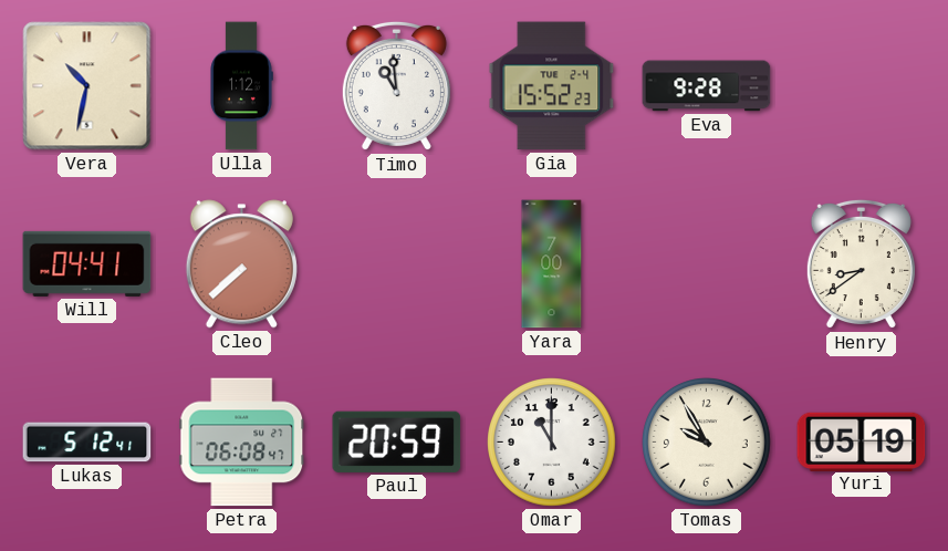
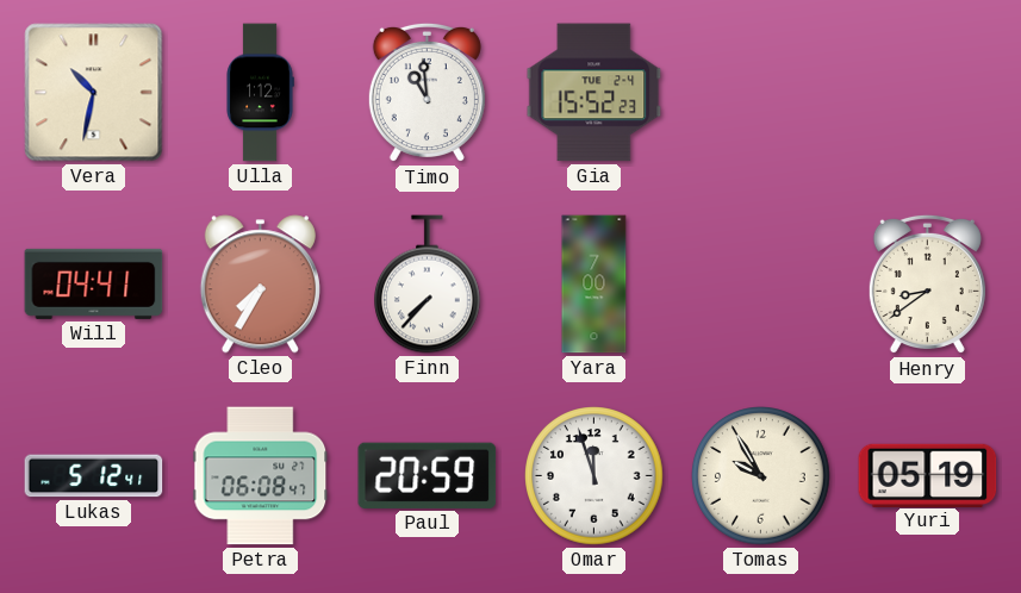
Eva: 9:28 -> none
Cleo: 7:38 -> 7:35
Finn: none -> 7:37
Omar: 11:00 -> 11:57
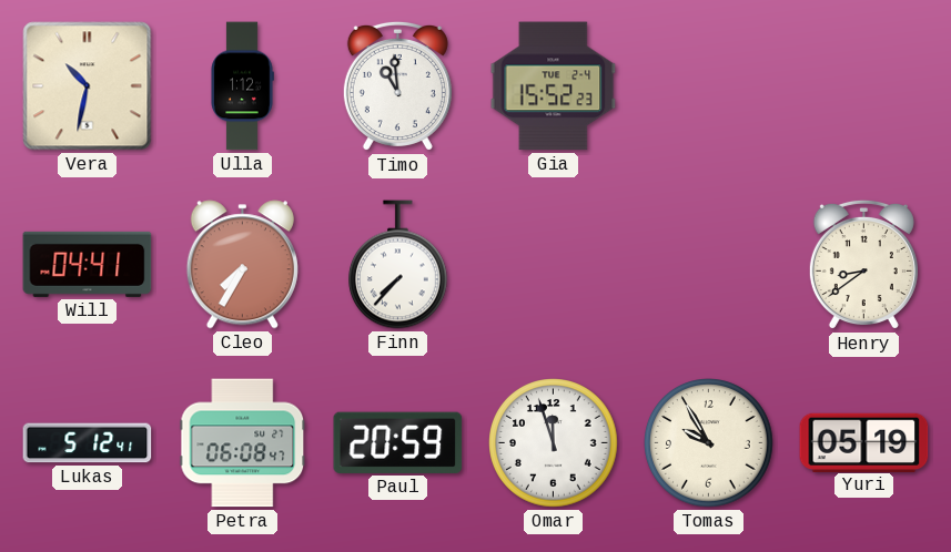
Yara: 7:00 -> none
